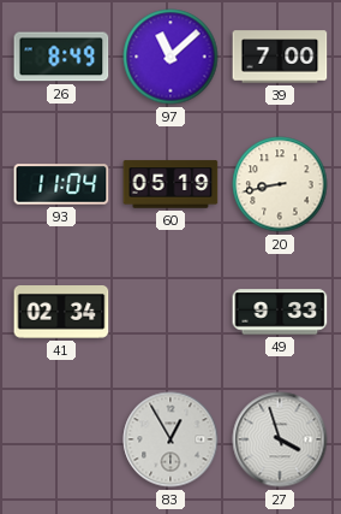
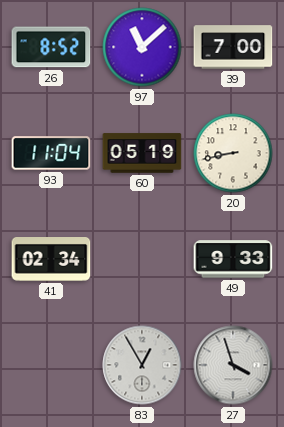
26: 8:49 -> 8:52
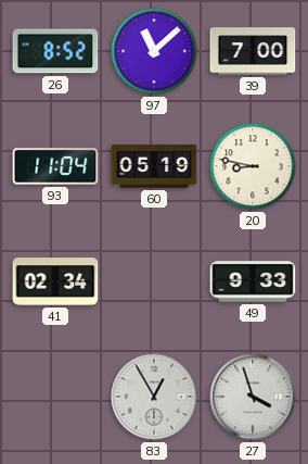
20: 8:43 -> 8:47
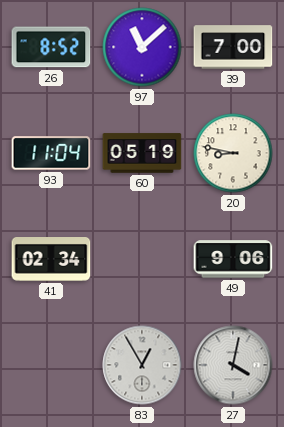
49: 9:33 -> 9:06
27: 3:57 -> 4:02
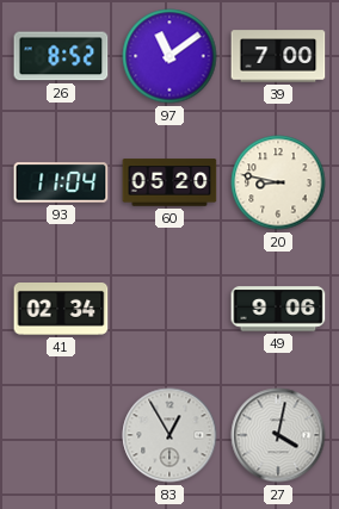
97: 11:08 -> 11:09
60: 05:19 -> 05:20
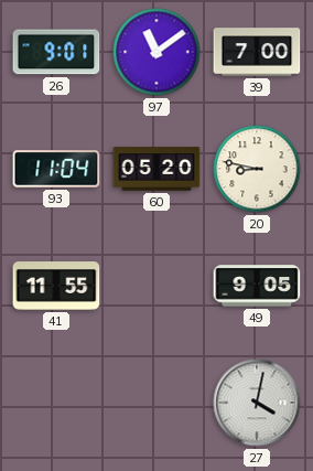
26: 8:52 -> 9:01
41: 02:34 -> 11:55
49: 9:06 -> 9:05
83: 12:55 -> none
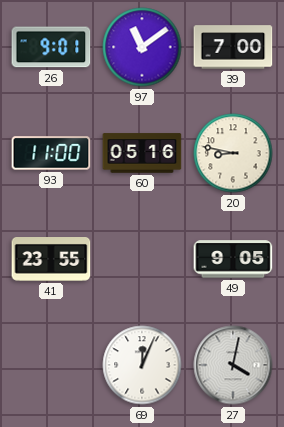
93: 11:04 -> 11:00
60: 05:20 -> 05:16
41: 11:55 -> 23:55
69: none -> 12:04
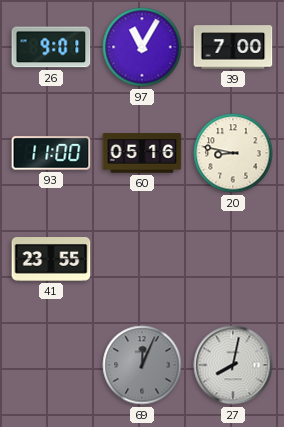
97: 11:09 -> 11:05
49: 9:05 -> none
69 dial: white -> grey
27: 4:02 -> 8:02
